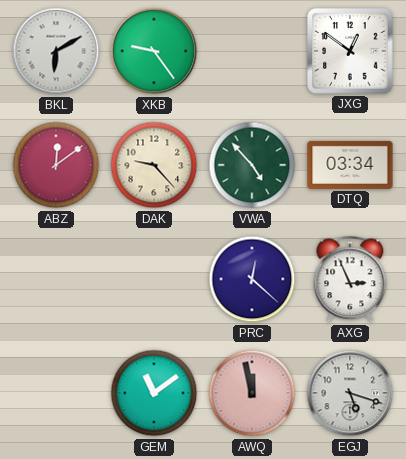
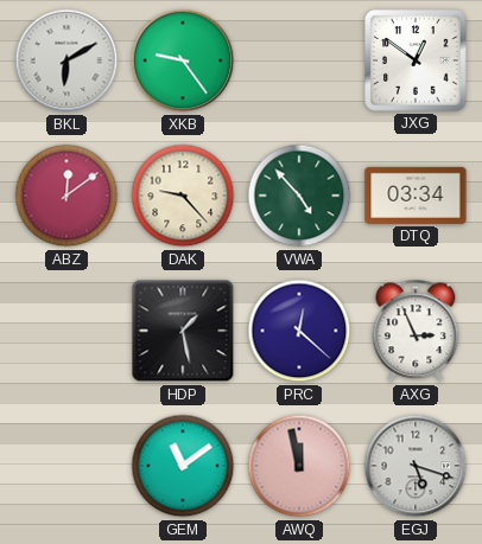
HDP: none -> 1:28
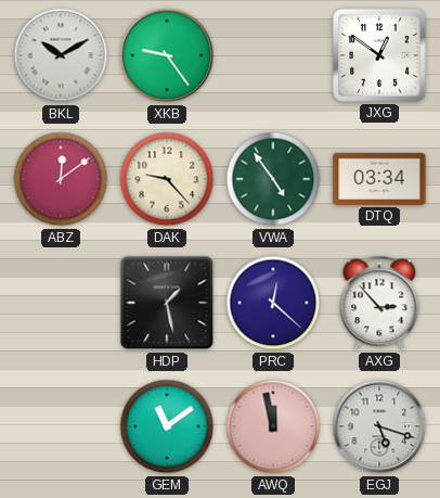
BKL: 6:10 -> 10:10
VWA: 4:53 -> 4:54
AXG: 2:56 -> 2:53
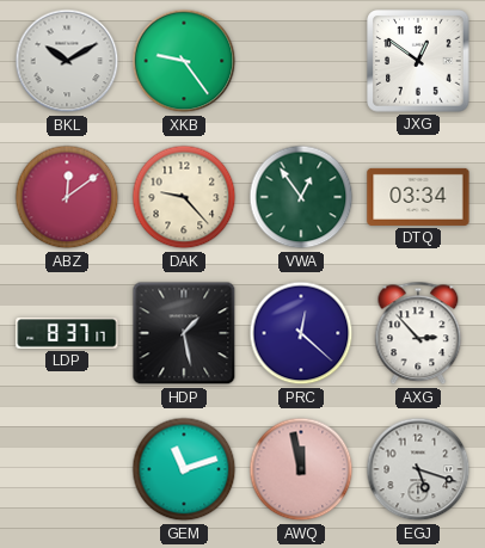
VWA: 4:54 -> 12:54
LDP: none -> 8:37
GEM: 11:09 -> 11:12
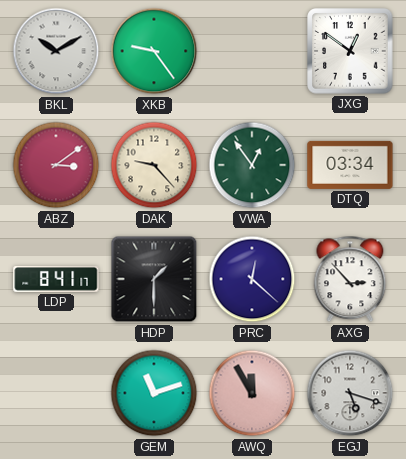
ABZ: 12:09 -> 3:09
LDP: 8:37 -> 8:41
HDP: 1:28 -> 1:30
AWQ: 11:58 -> 11:55
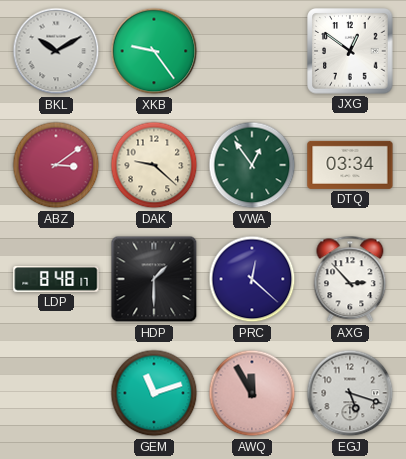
DAK: 9:23 -> 9:22
LDP: 8:41 -> 8:48
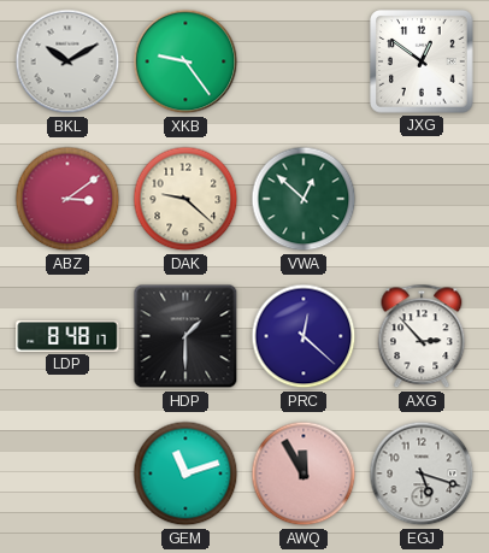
VWA: 12:54 -> 12:52
DTQ: 03:34 -> none
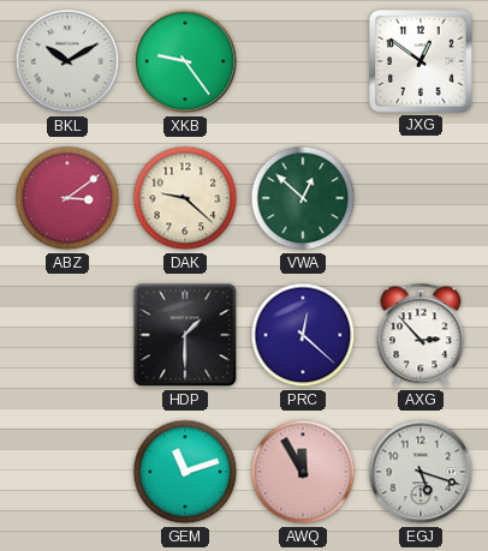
LDP: 8:48 -> none
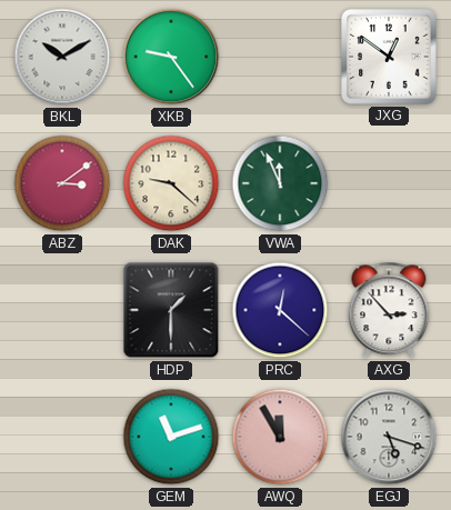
VWA: 12:52 -> 11:56
